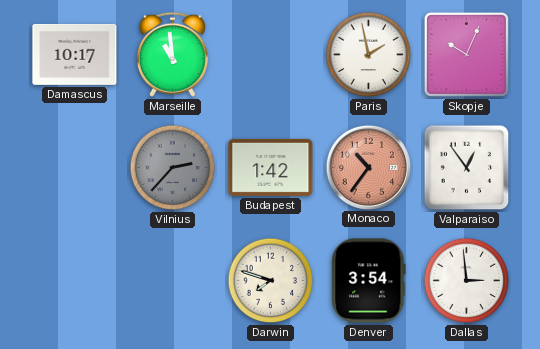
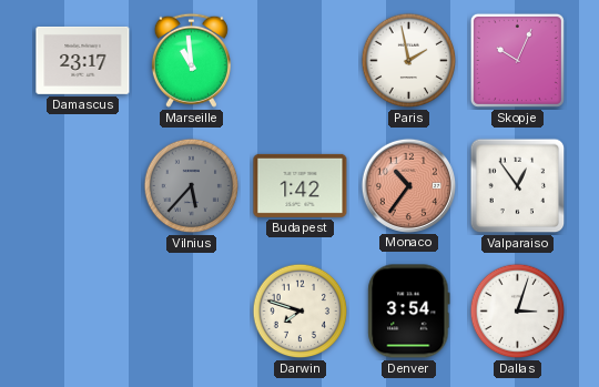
Damascus: 10:17 -> 23:17
Vilnius: 2:37 -> 5:37
Dallas: 2:59 -> 3:03
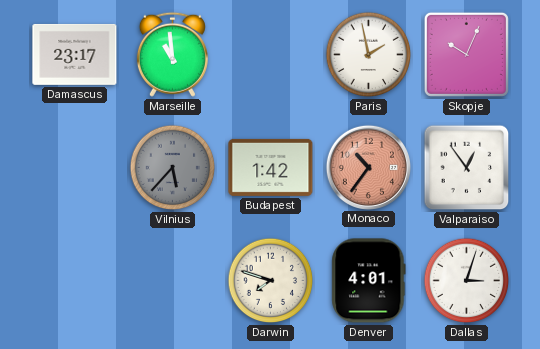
Denver: 3:54 -> 4:01
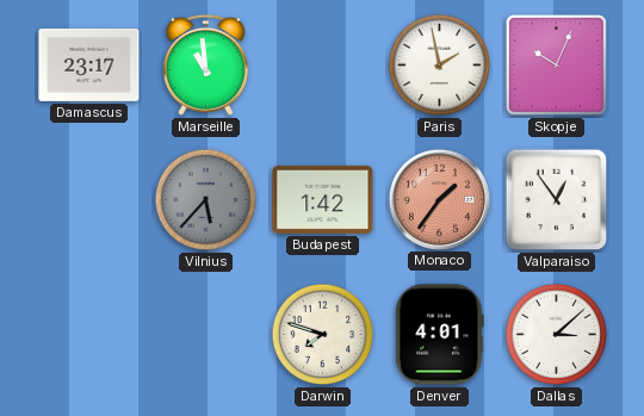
Monaco: 10:36 -> 1:36
Dallas: 3:03 -> 3:08
